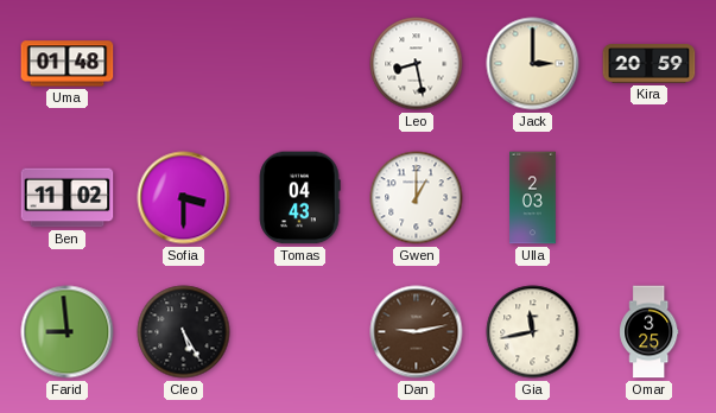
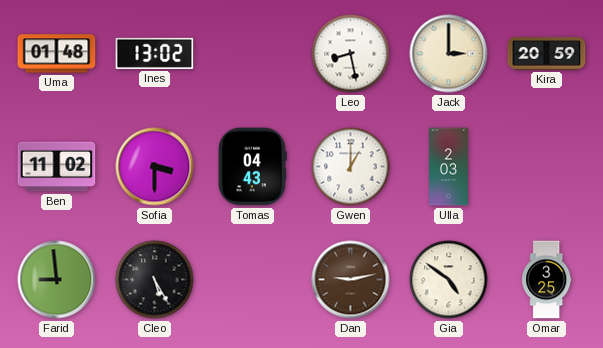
Ines: none -> 13:02
Gia: 11:43 -> 4:51
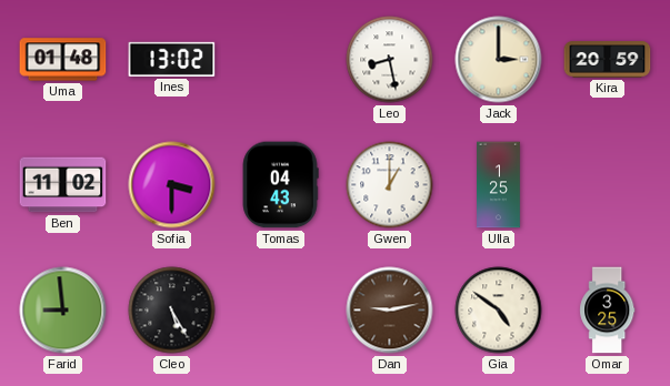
Ulla: 2:03 -> 1:25
